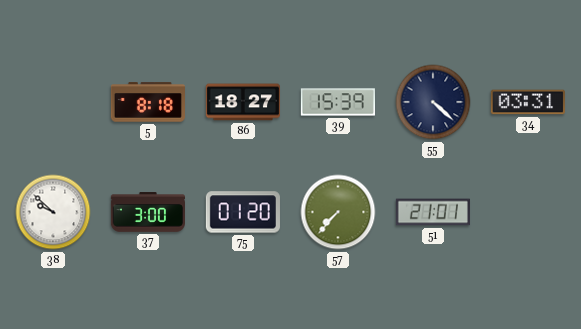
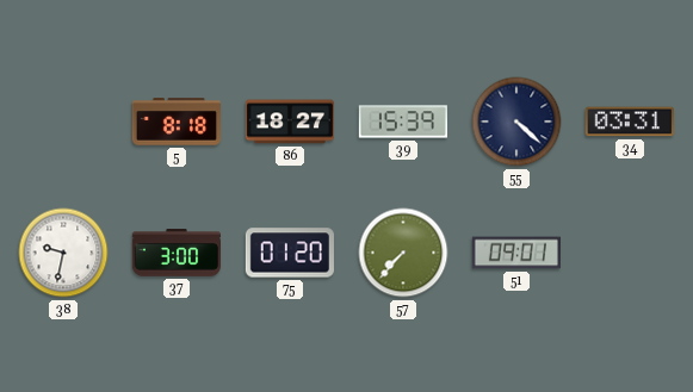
38: 9:52 -> 9:32
51: 21:01 -> 09:01
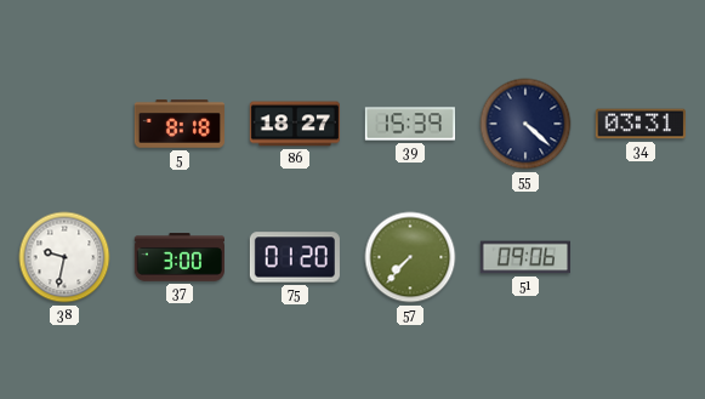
51: 09:01 -> 09:06
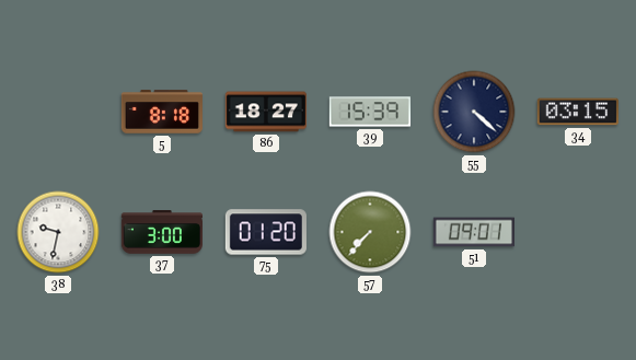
34: 03:31 -> 03:15
51: 09:06 -> 09:01
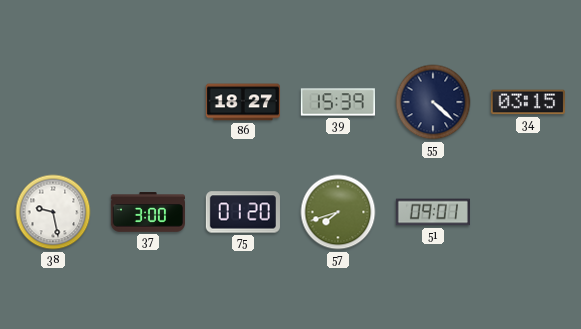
5: 8:18 -> none
38: 9:32 -> 9:28
57: 7:37 -> 7:42
